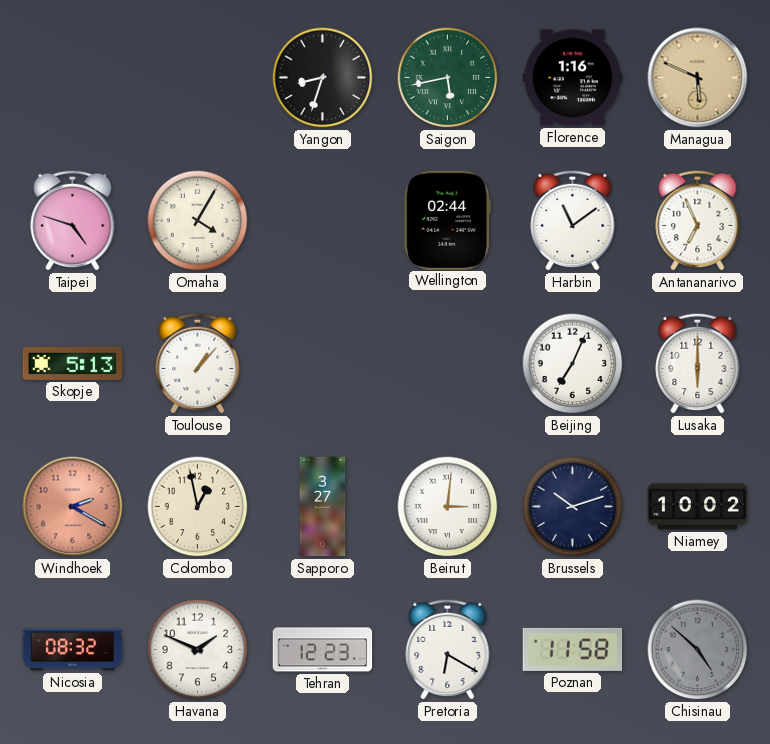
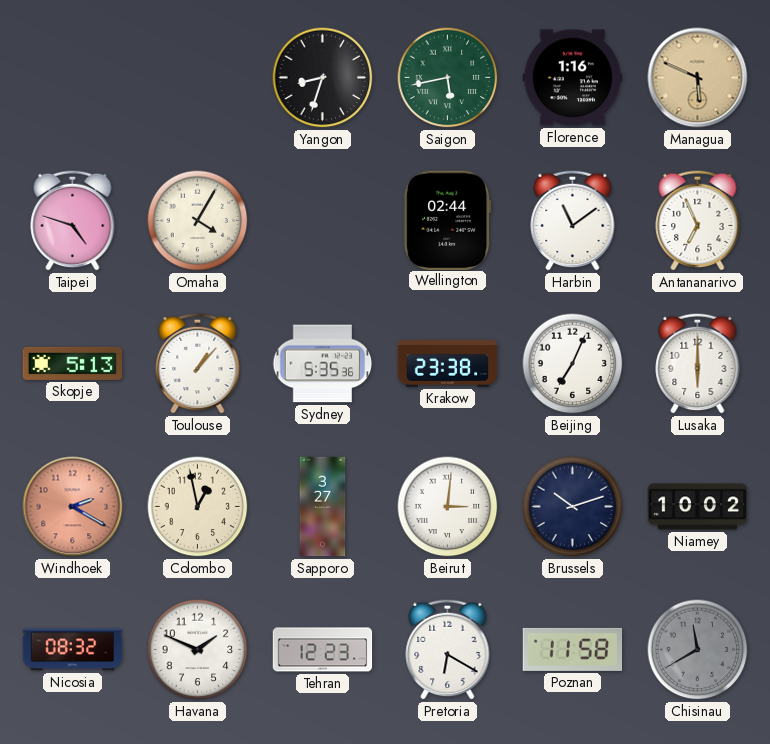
Sydney: none -> 5:35
Krakow: none -> 23:38
Chisinau: 4:52 -> 11:40
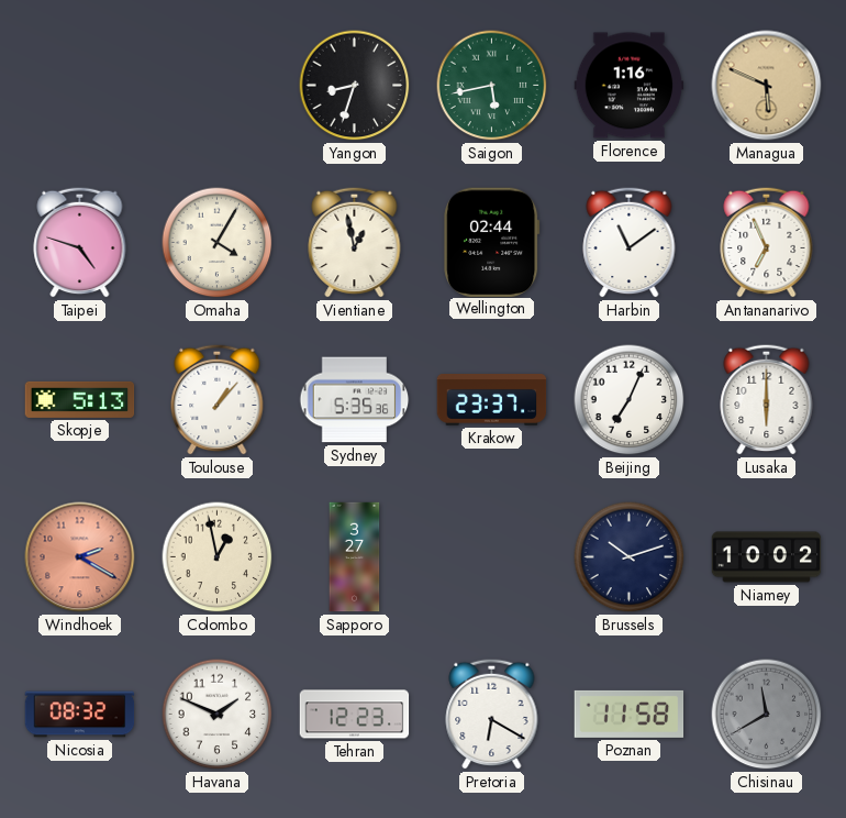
Vientiane: none -> 12:58
Krakow: 23:38 -> 23:37
Beirut: 3:01 -> none
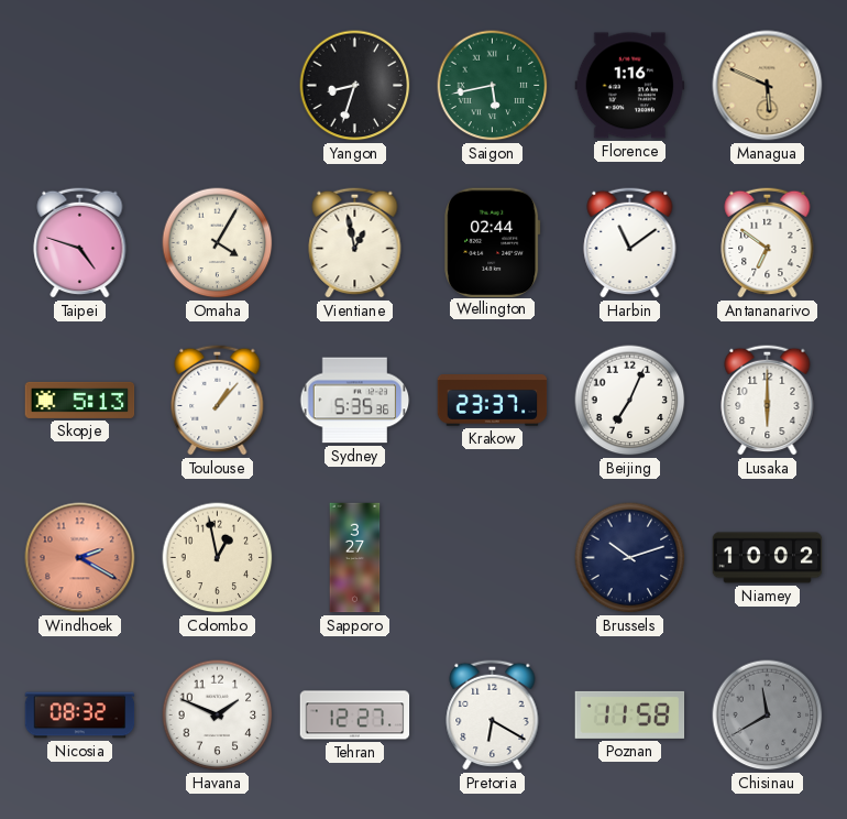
Antananarivo: 6:56 -> 6:51
Tehran: 12:23 -> 12:27
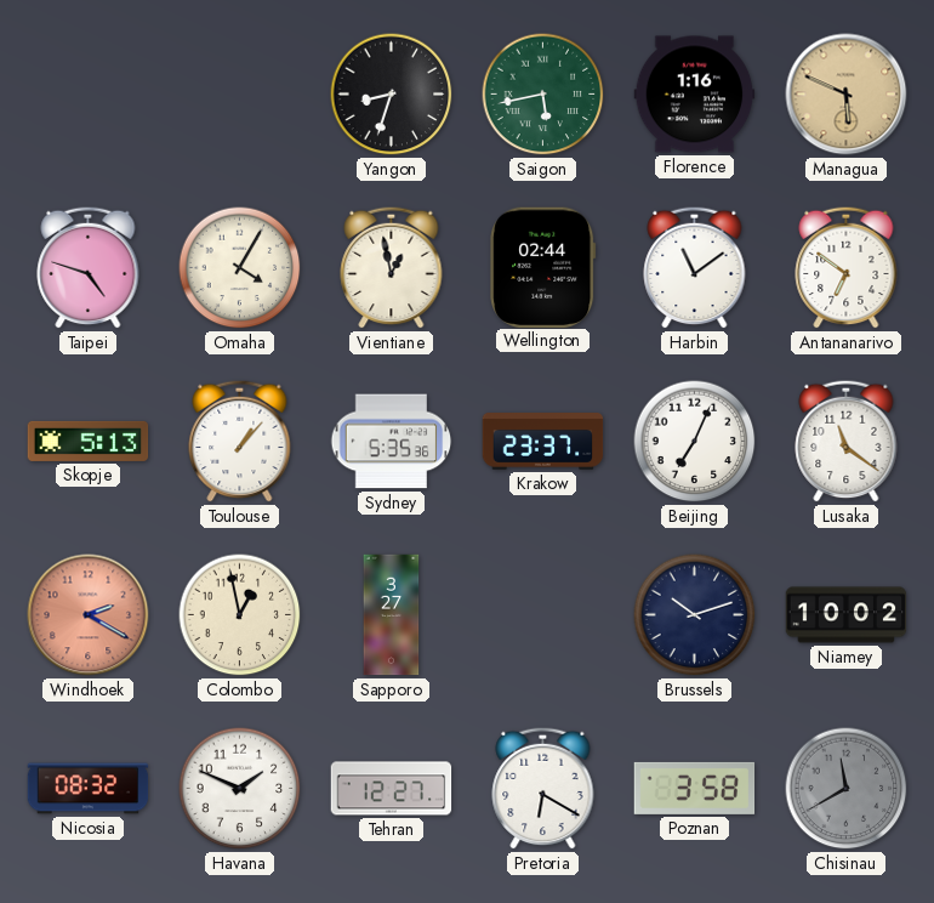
Lusaka: 6:00 -> 11:21
Poznan: 11:58 -> 3:58
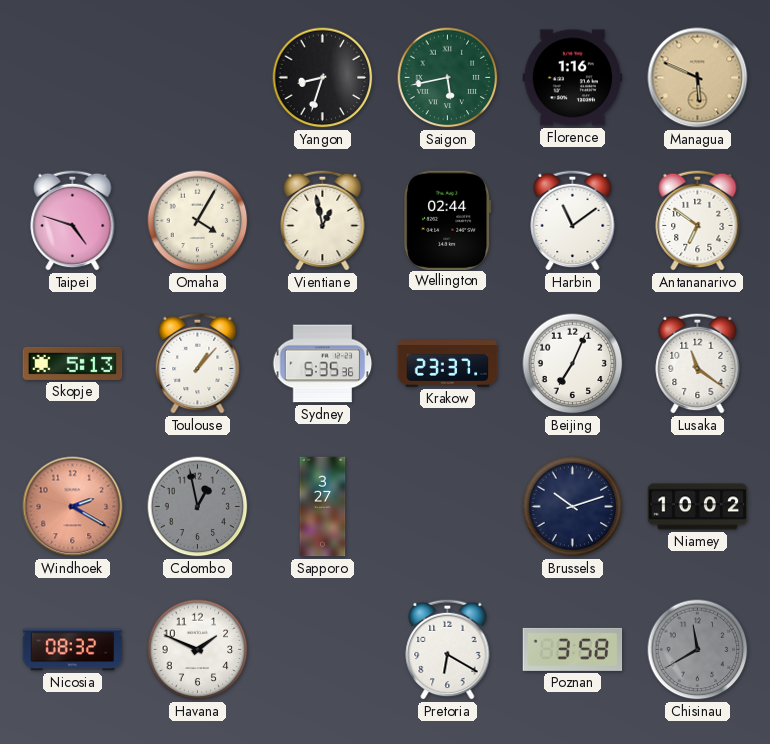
Colombo dial: cream -> grey
Tehran: 12:27 -> none
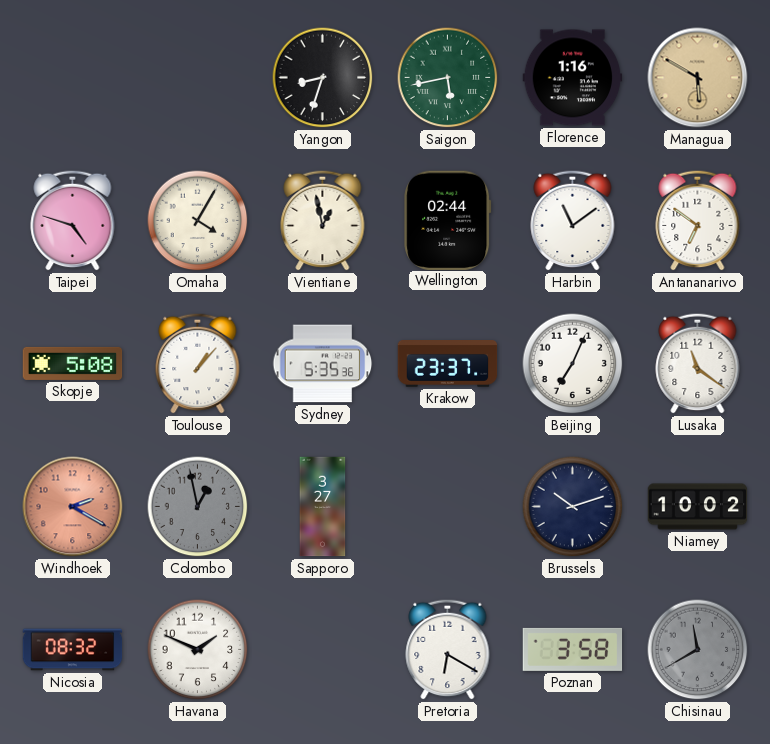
Managua: 5:49 -> 5:50
Skopje: 5:13 -> 5:08
